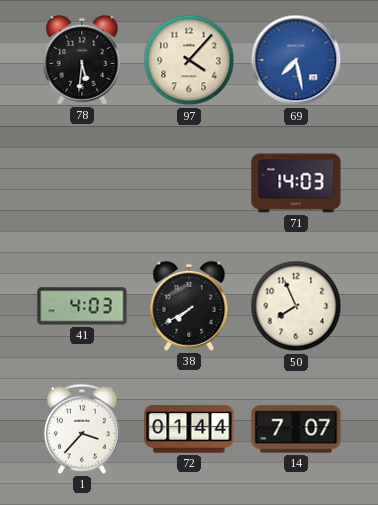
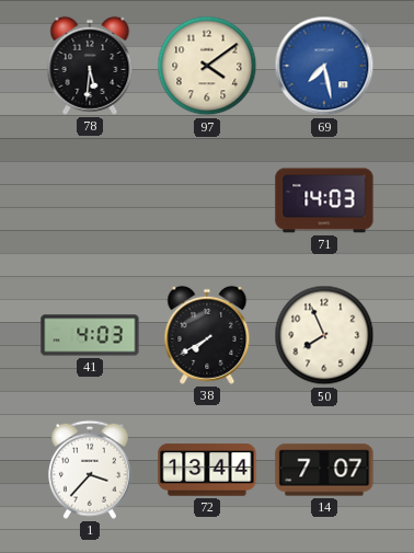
97: 4:07 -> 4:09
72: 01:44 -> 13:44
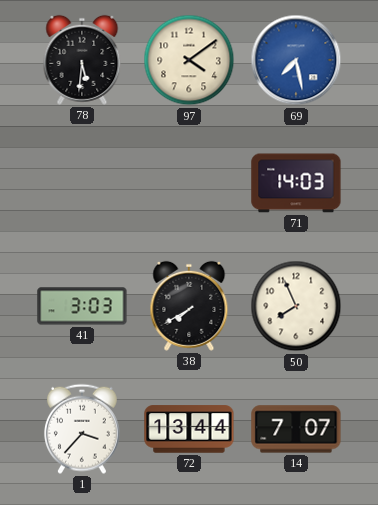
41: 4:03 -> 3:03
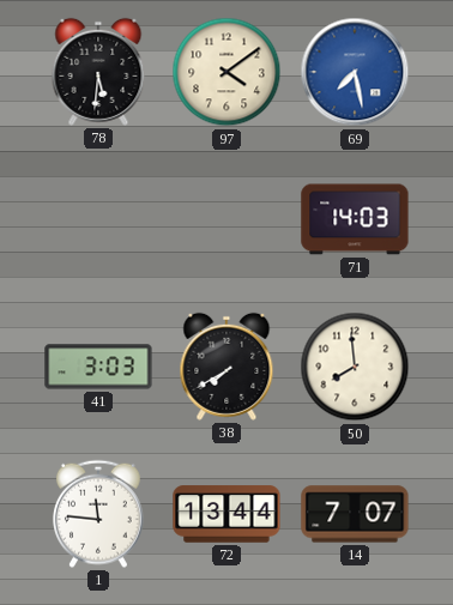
50: 7:56 -> 7:59
1: 3:37 -> 11:46
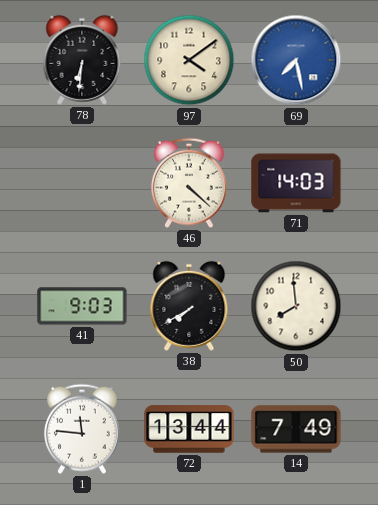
78: 5:31 -> 6:31
46: none -> 4:22
41: 3:03 -> 9:03
14: 7:07 -> 7:49
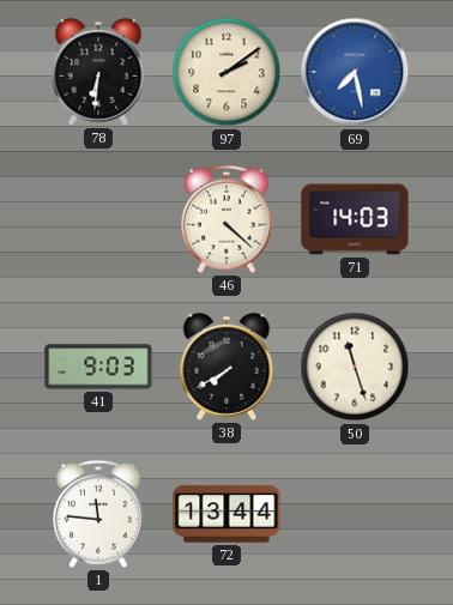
97: 4:09 -> 2:09
50: 7:59 -> 11:27
14: 7:49 -> none
